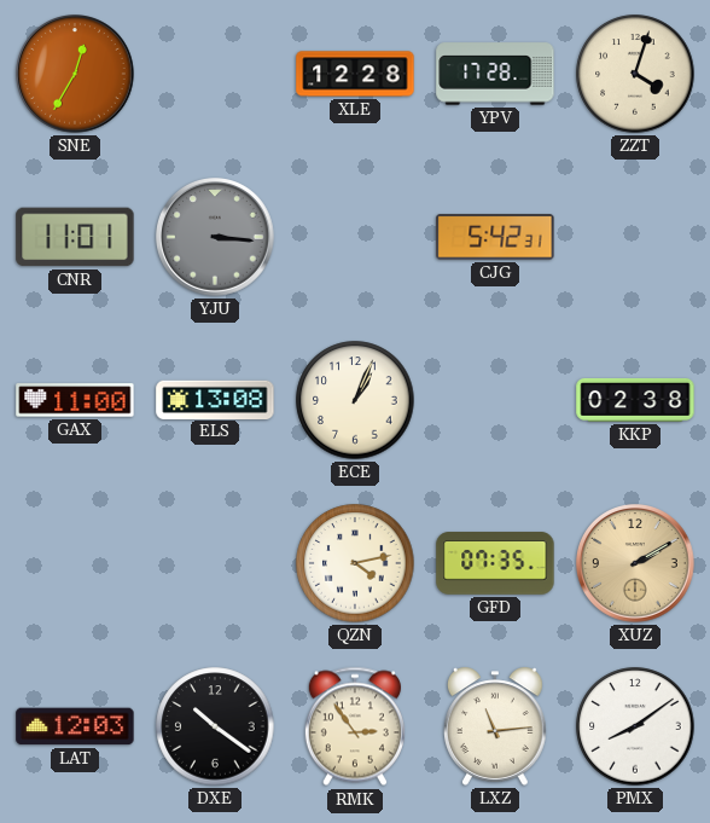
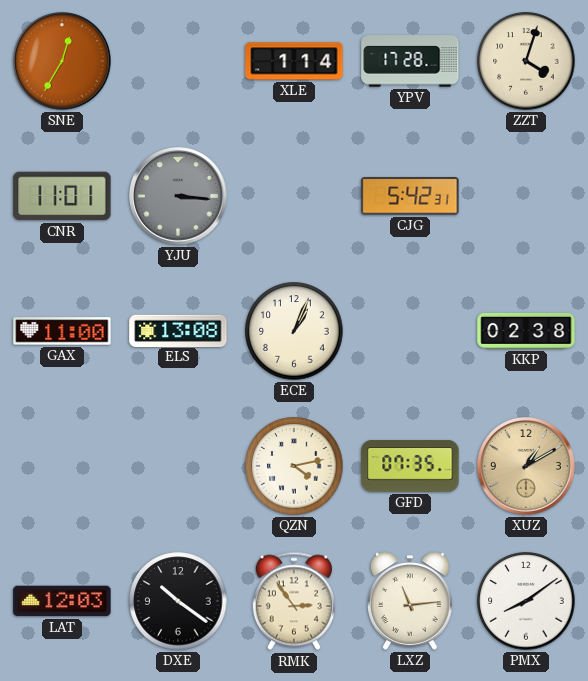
XLE: 12:28 -> 1:14
XUZ: 2:10 -> 1:10
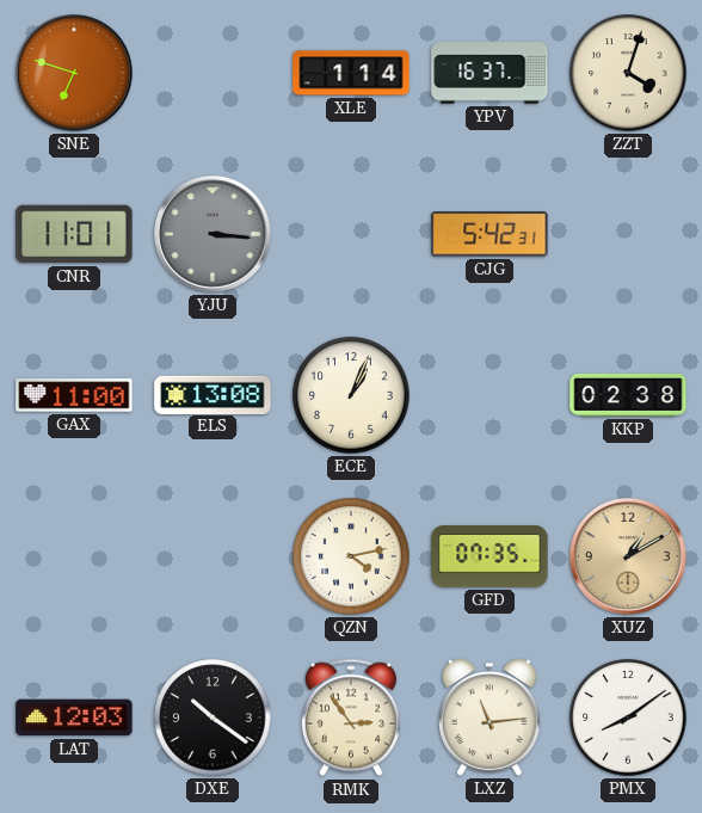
SNE: 12:35 -> 6:48
YPV: 17:28 -> 16:37
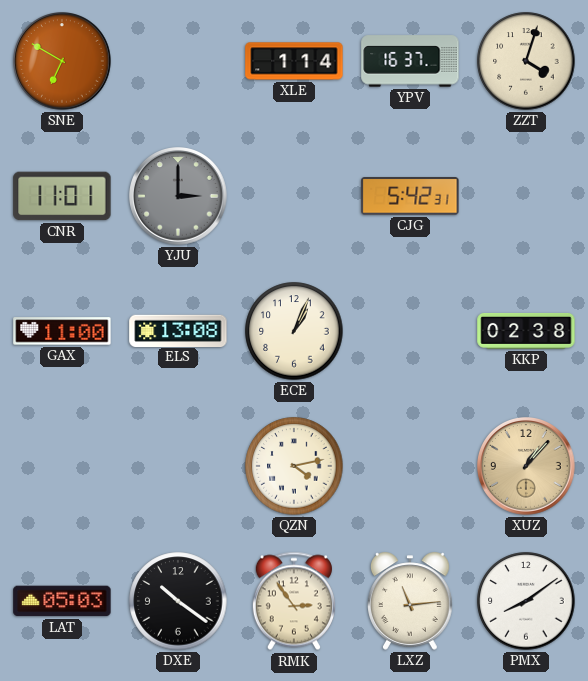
SNE: 6:48 -> 6:50
YJU: 3:16 -> 3:00
GFD: 07:35 -> none
XUZ: 1:10 -> 1:07
LAT: 12:03 -> 05:03
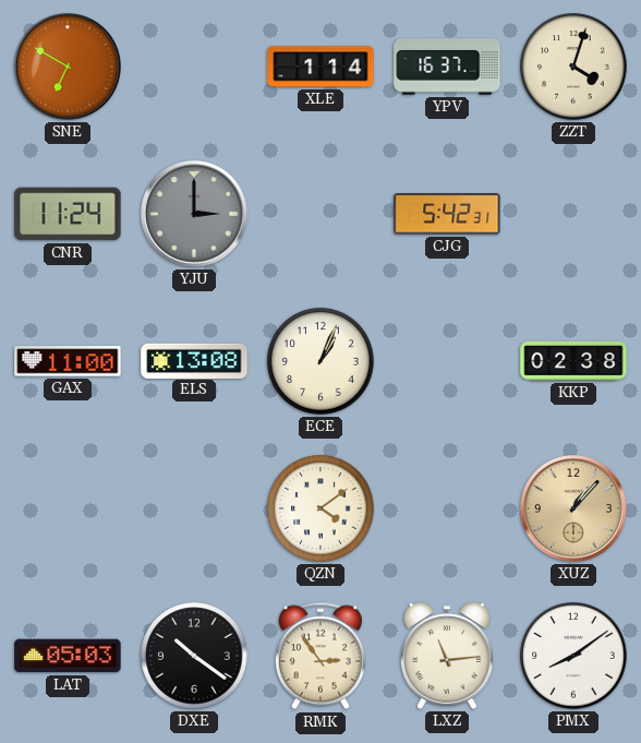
CNR: 11:01 -> 11:24
QZN: 4:13 -> 4:09
